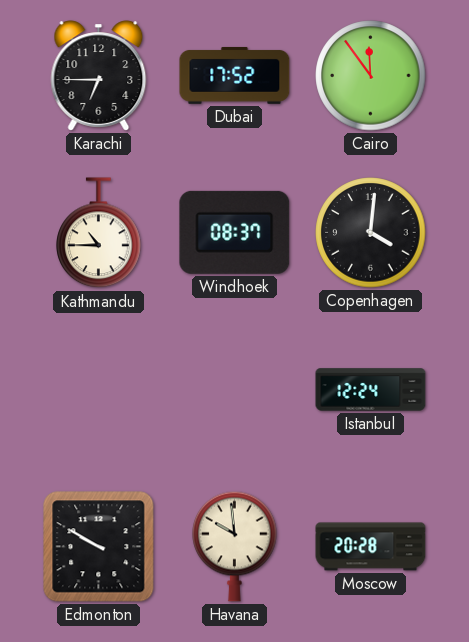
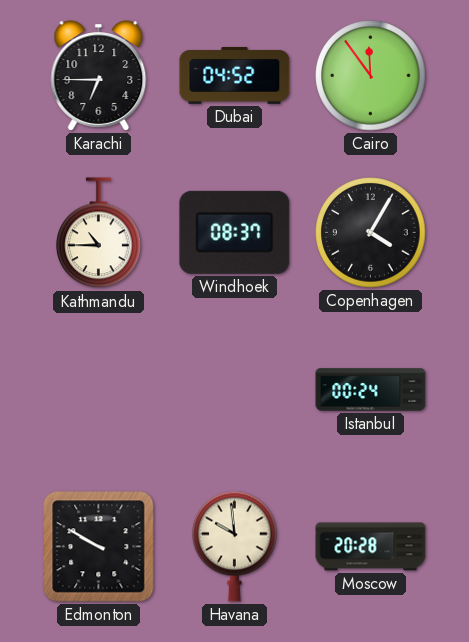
Dubai: 17:52 -> 04:52
Copenhagen: 4:01 -> 4:05
Istanbul: 12:24 -> 00:24
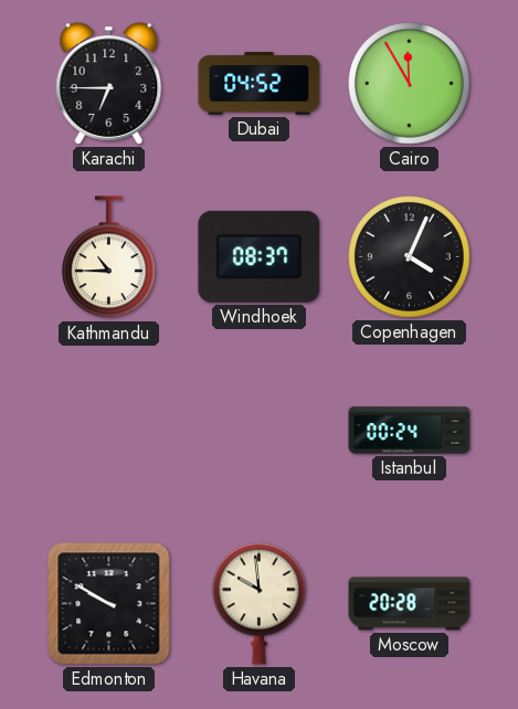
Cairo: 11:54 -> 11:55
Copenhagen: 4:05 -> 4:04
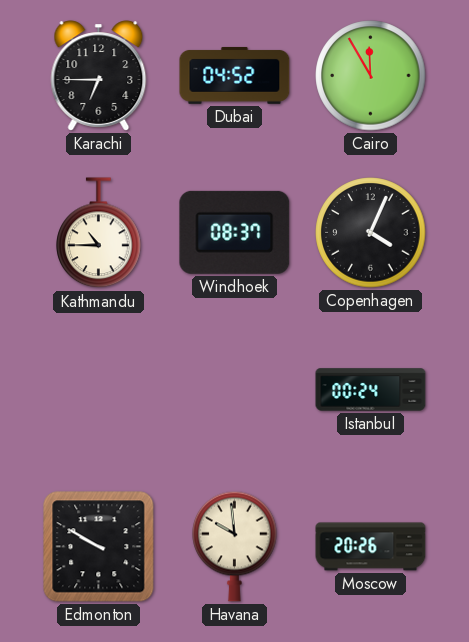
Moscow: 20:28 -> 20:26
